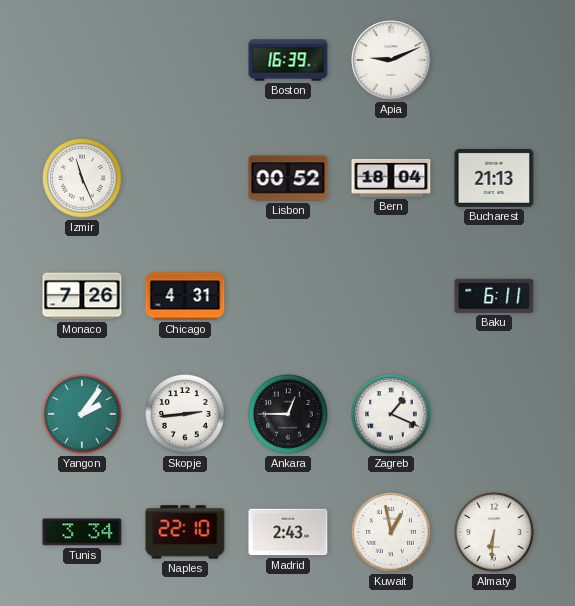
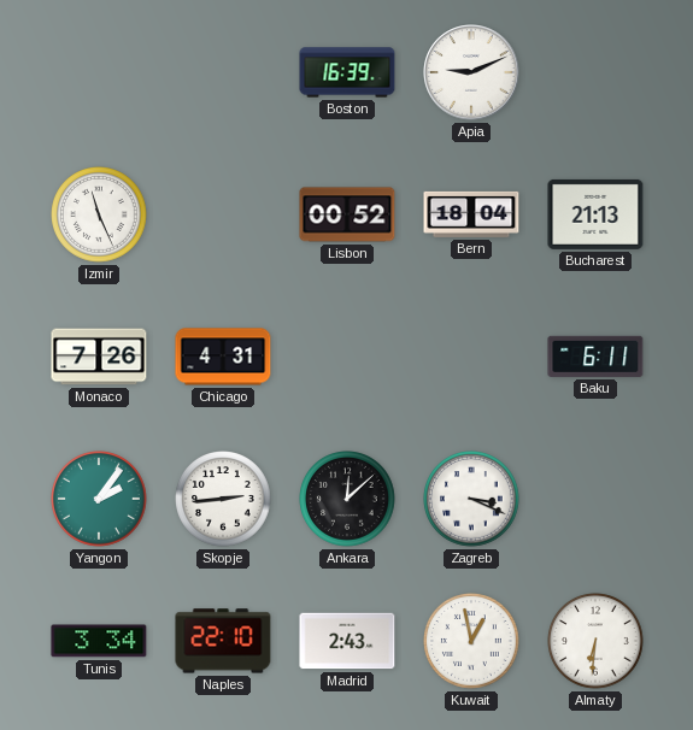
Ankara: 12:45 -> 12:08
Zagreb: 1:19 -> 3:19
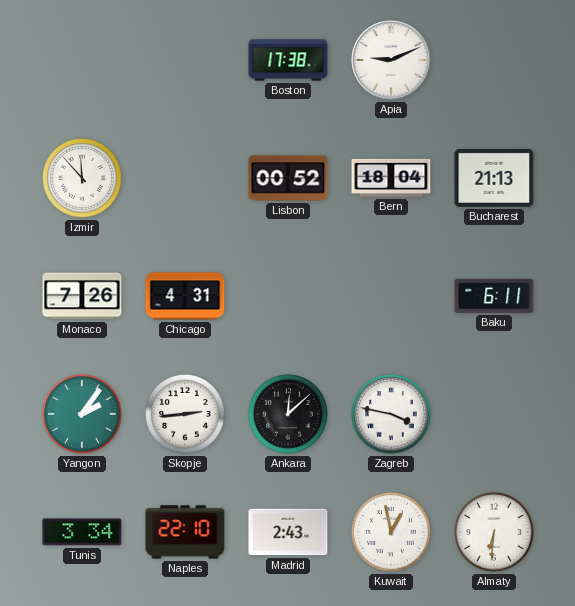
Boston: 16:39 -> 17:38
Izmir: 11:26 -> 11:53
Zagreb: 3:19 -> 3:47
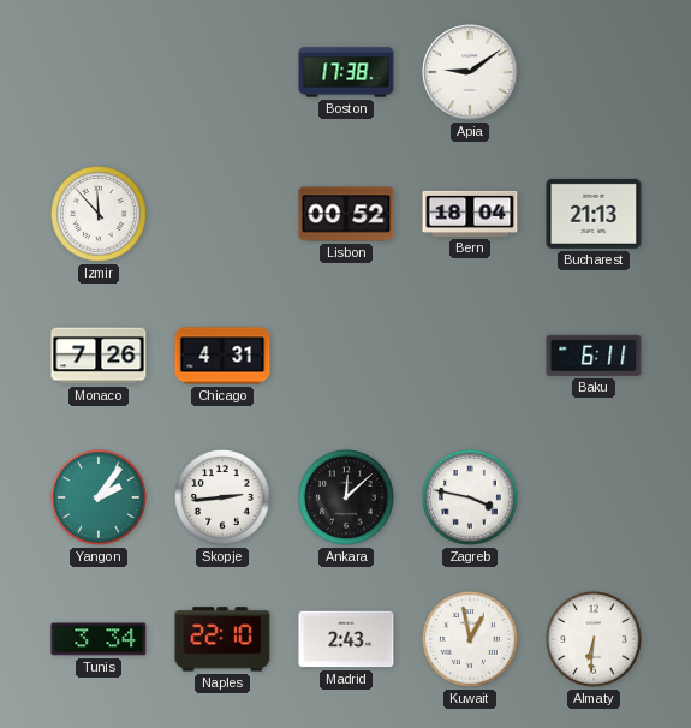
Apia: 9:11 -> 9:09
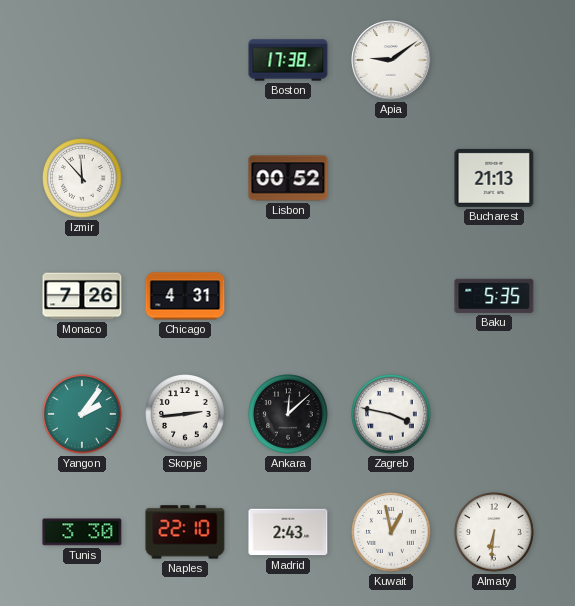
Bern: 18:04 -> none
Baku: 6:11 -> 5:35
Tunis: 3:34 -> 3:30
